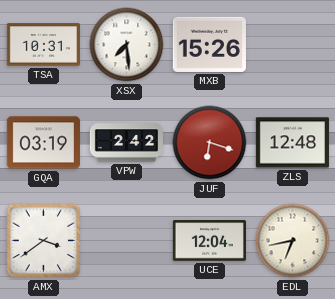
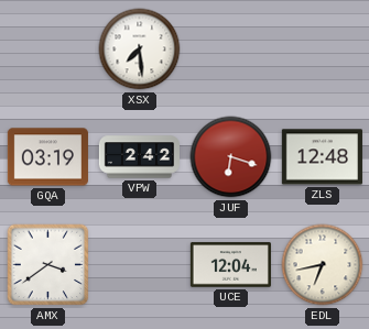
TSA: 10:31 -> none
MXB: 15:26 -> none
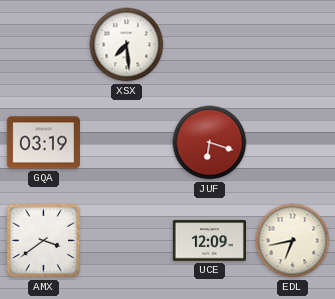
VPW: 2:42 -> none
ZLS: 12:48 -> none
UCE: 12:04 -> 12:09
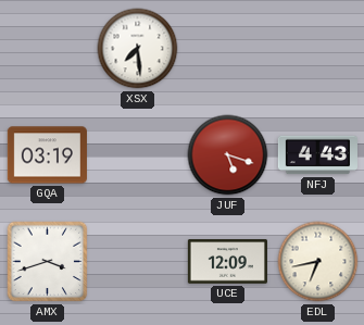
JUF: 6:18 -> 5:18
NFJ: none -> 4:43
AMX: 3:39 -> 3:42
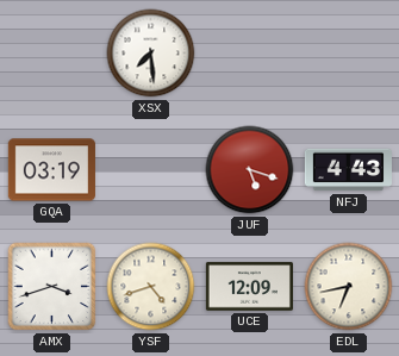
YSF: none -> 4:42
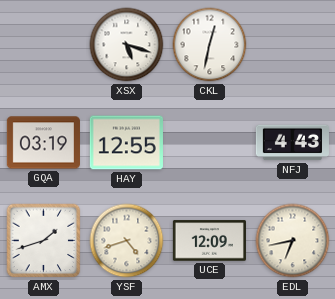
XSX: 7:29 -> 5:18
CKL: none -> 12:32
HAY: none -> 12:55
JUF: 5:18 -> none
AMX: 3:42 -> 1:42
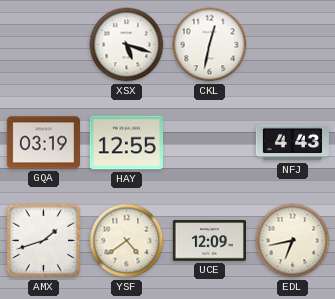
YSF: 4:42 -> 4:39
